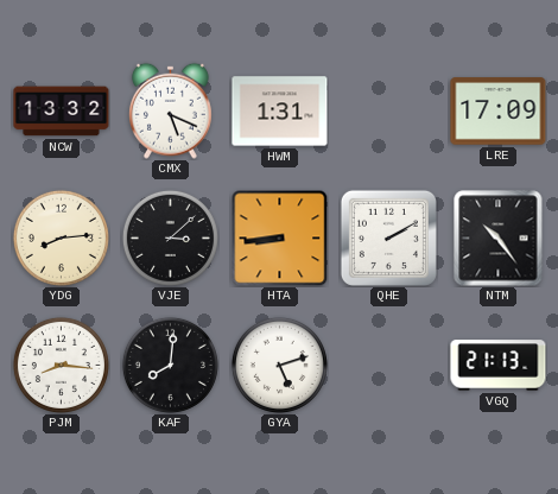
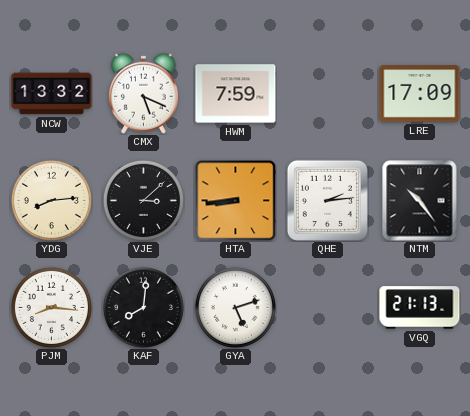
HWM: 1:31 -> 7:59
QHE: 2:10 -> 2:14
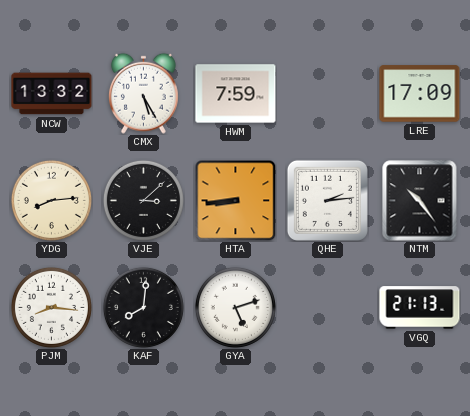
CMX: 5:19 -> 5:25
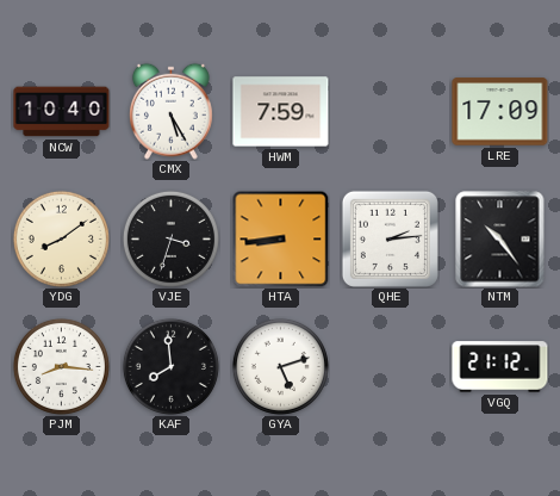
NCW: 13:32 -> 10:40
YDG: 8:14 -> 8:09
VJE: 3:08 -> 3:33
KAF: 8:01 -> 7:59
VGQ: 21:13 -> 21:12
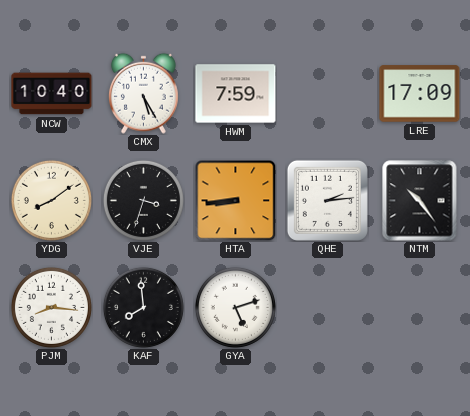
VGQ: 21:12 -> none
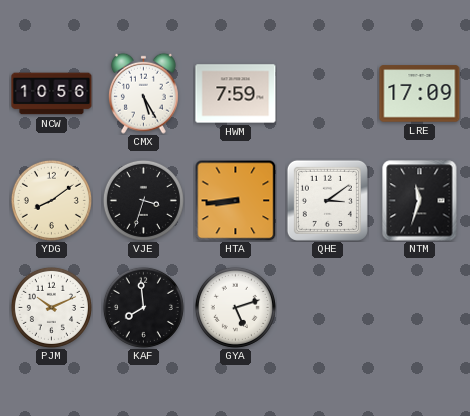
NCW: 10:40 -> 10:56
QHE: 2:14 -> 3:09
NTM: 10:24 -> 11:33
PJM: 8:16 -> 10:11
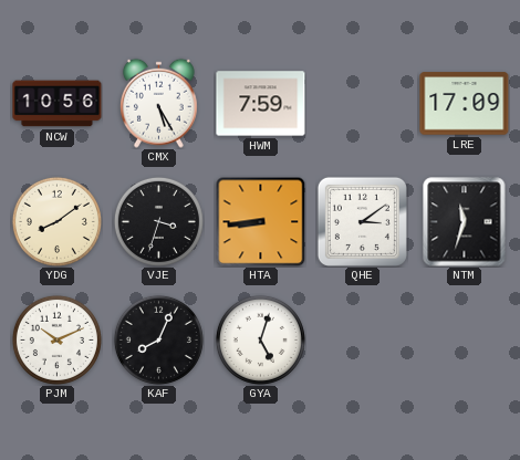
KAF: 7:59 -> 8:04
GYA: 5:12 -> 5:03
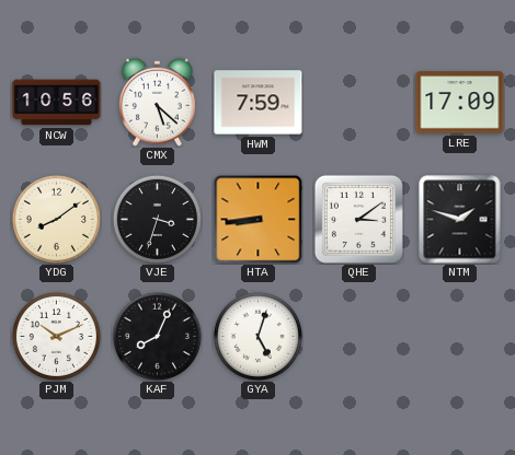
CMX: 5:25 -> 5:22
NTM: 11:33 -> 1:48
